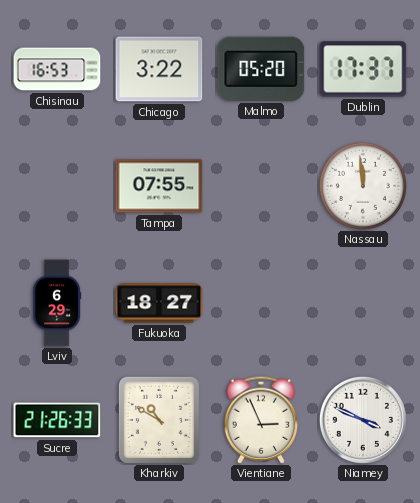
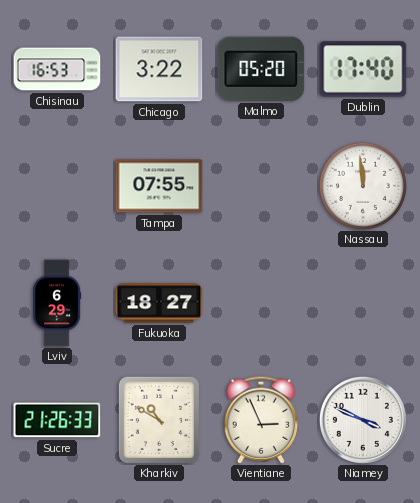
Dublin: 17:37 -> 17:40
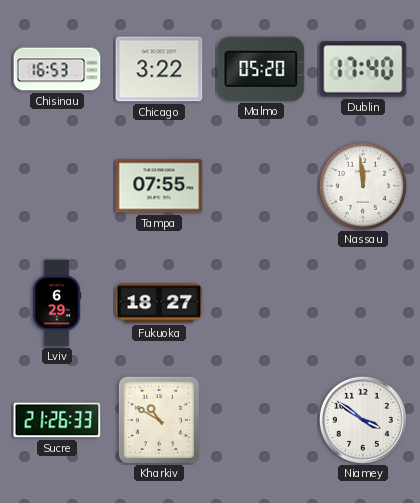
Vientiane: 2:56 -> none
Niamey: 3:49 -> 3:51
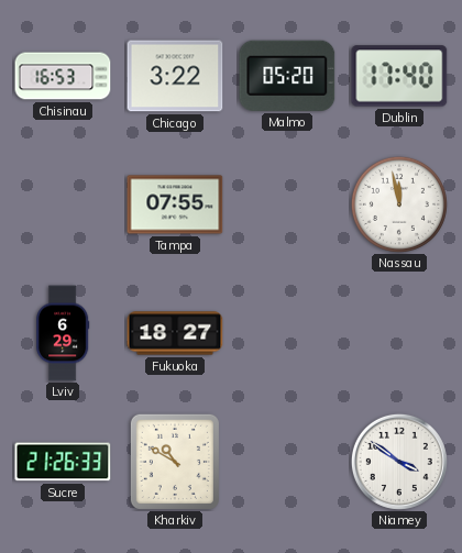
Nassau: 11:59 -> 11:58
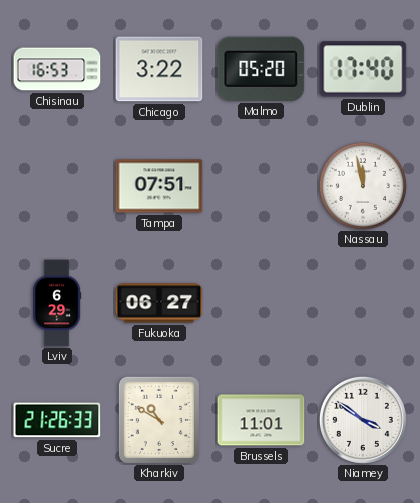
Tampa: 07:55 -> 07:51
Fukuoka: 18:27 -> 06:27
Brussels: none -> 11:01
